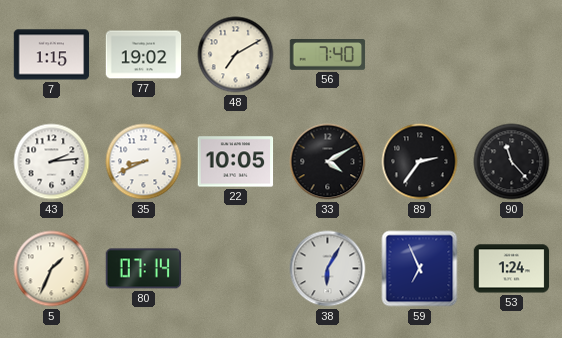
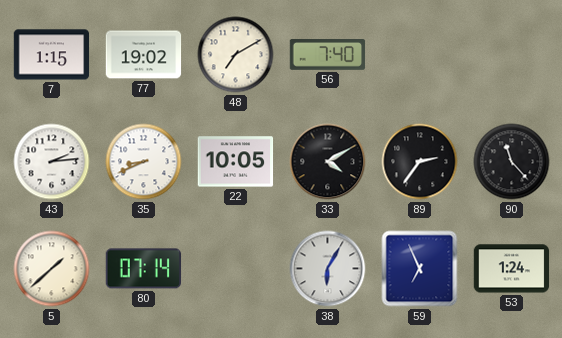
5: 1:34 -> 1:38
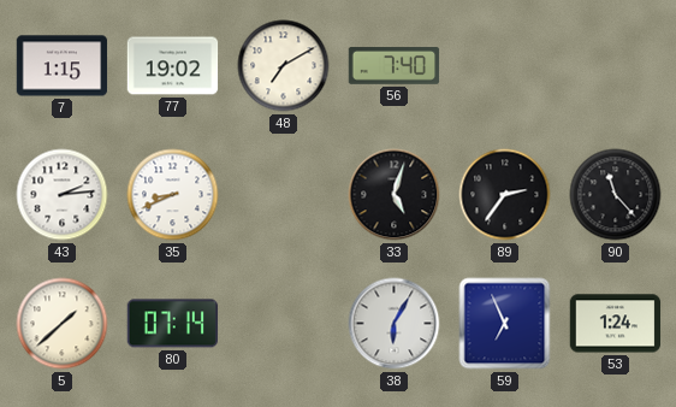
22: 10:05 -> none
33: 4:10 -> 5:03
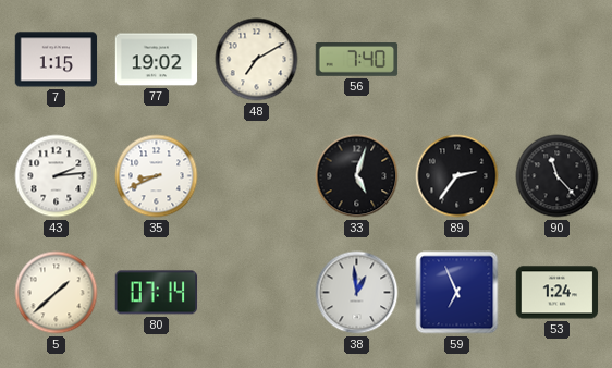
38: 6:05 -> 12:59
